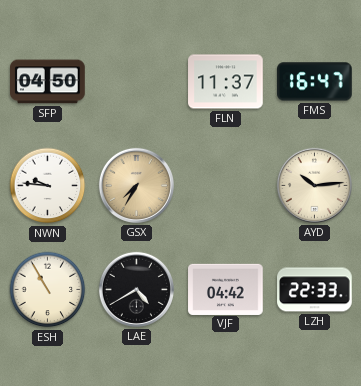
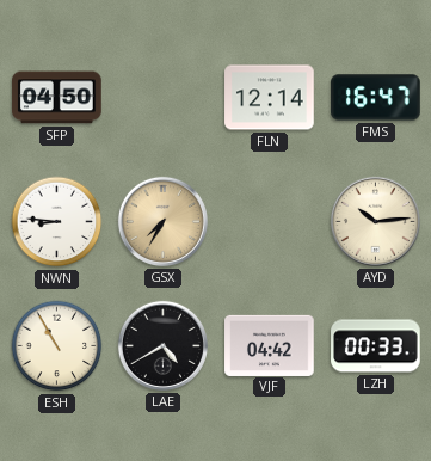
FLN: 11:37 -> 12:14
NWN: 9:46 -> 8:46
LZH: 22:33 -> 00:33
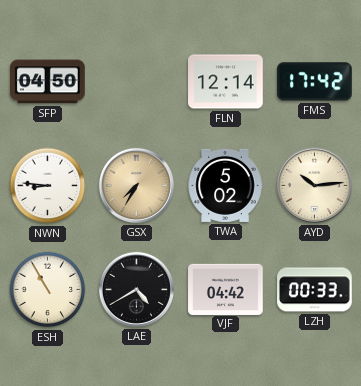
FMS: 16:47 -> 17:42
TWA: none -> 5:02
